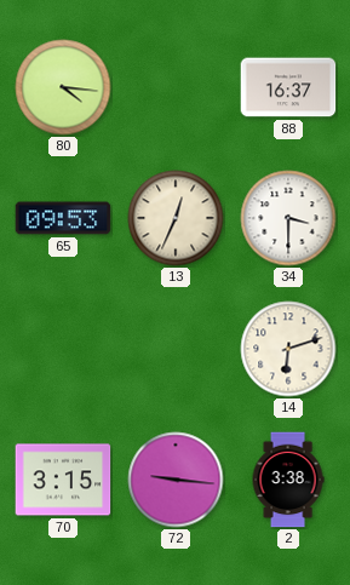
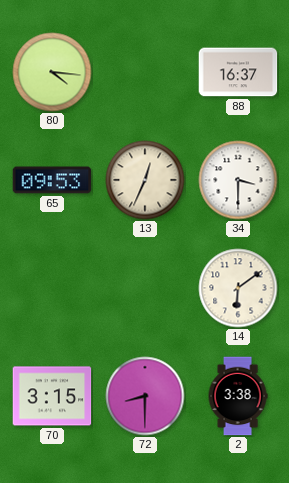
14: 6:12 -> 6:09
72: 9:16 -> 8:30
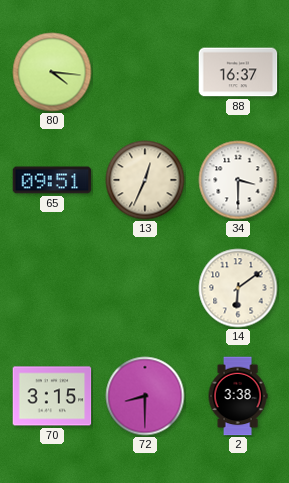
65: 09:53 -> 09:51
